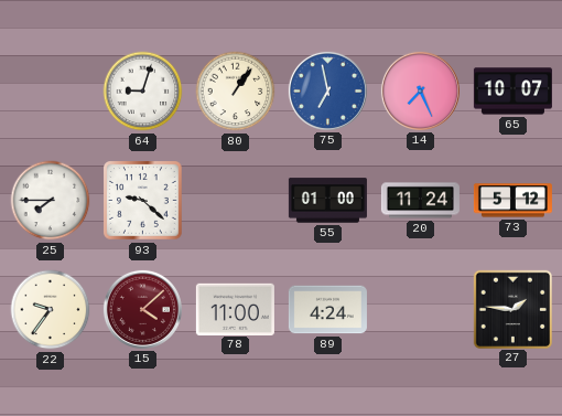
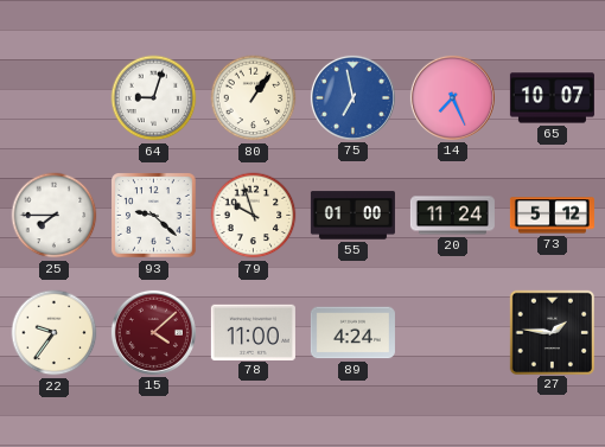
79: none -> 9:57
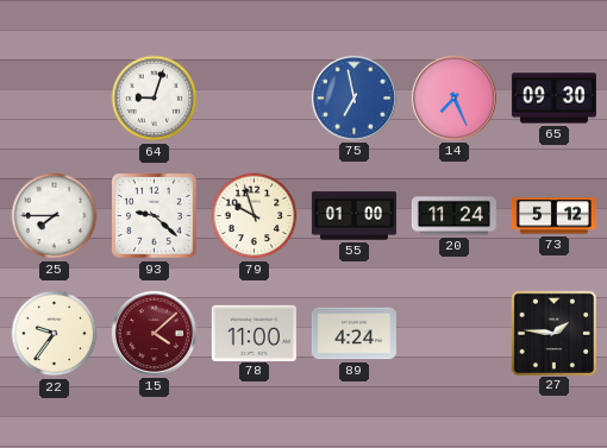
80: 1:06 -> none
65: 10:07 -> 09:30
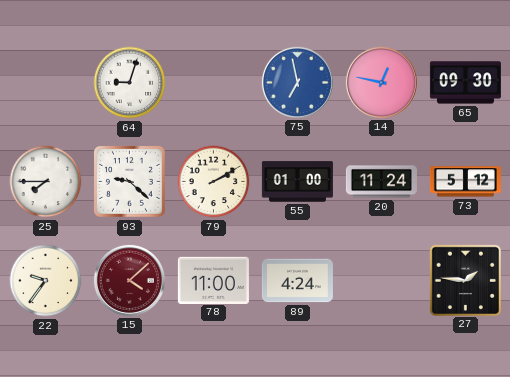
14: 7:26 -> 12:47
79: 9:57 -> 2:10
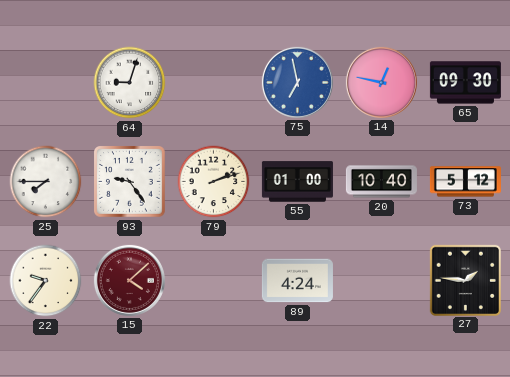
93: 9:22 -> 9:24
79: 2:10 -> 2:12
20: 11:24 -> 10:40
78: 11:00 -> none
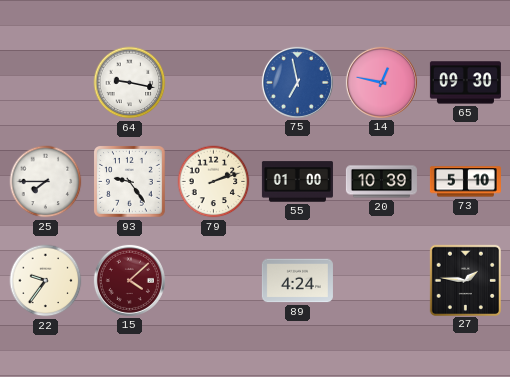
64: 9:03 -> 9:17
20: 10:40 -> 10:39
73: 5:12 -> 5:10
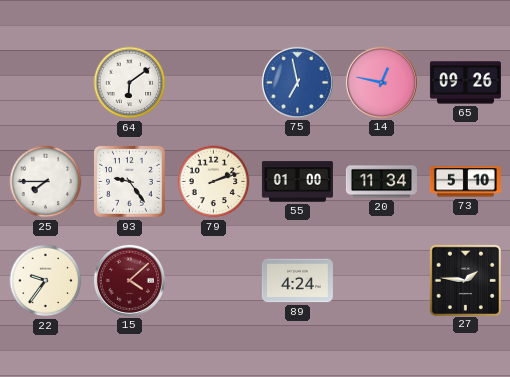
64: 9:17 -> 6:09
65: 09:30 -> 09:26
20: 10:39 -> 11:34
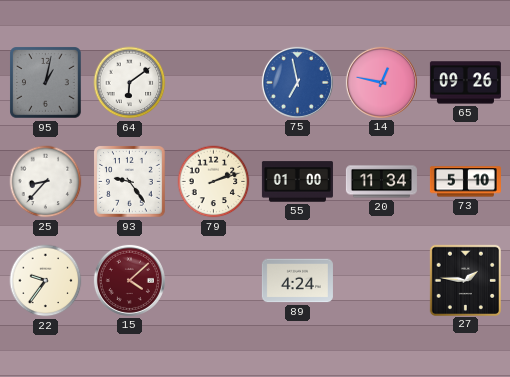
95: none -> 1:02
25: 7:45 -> 8:37
